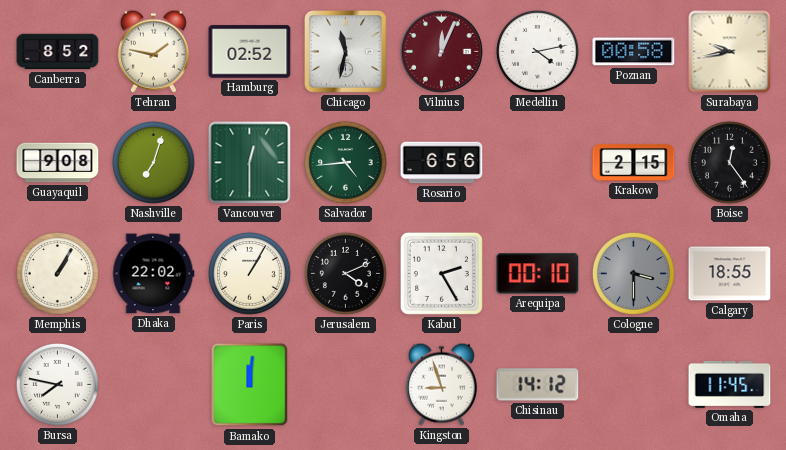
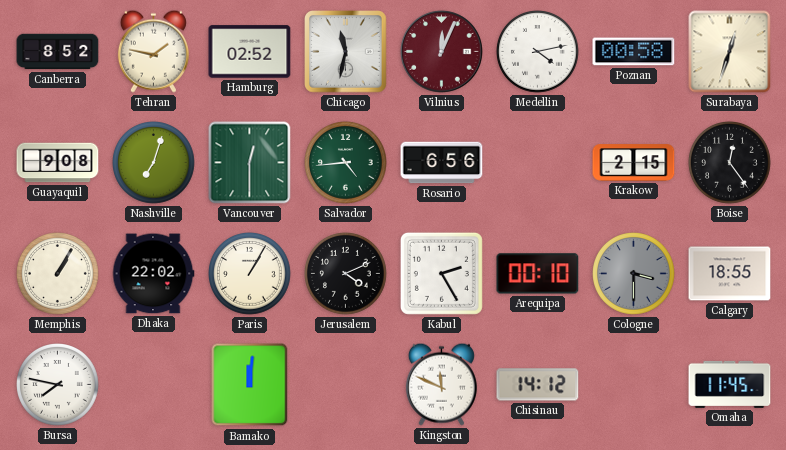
Surabaya: 9:43 -> 12:33
Kingston: 8:57 -> 11:49
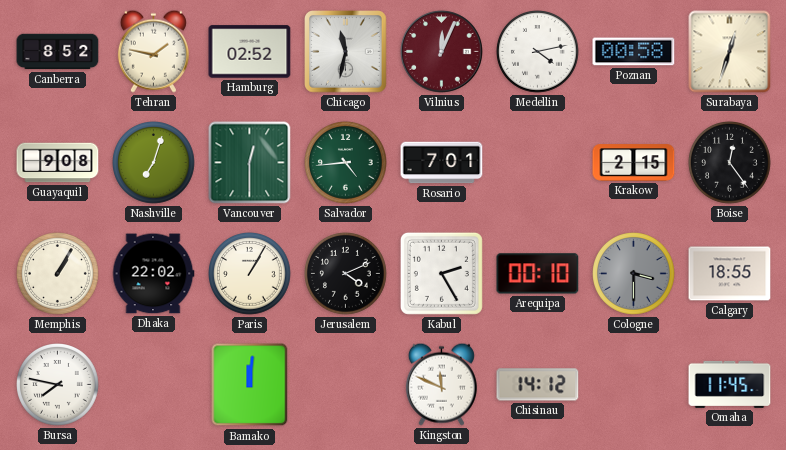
Rosario: 6:56 -> 7:01
